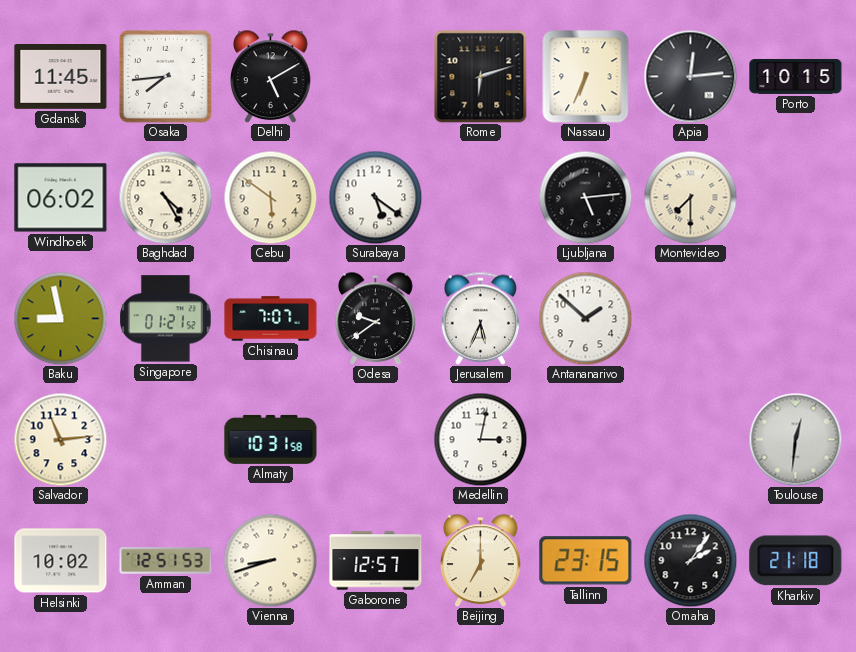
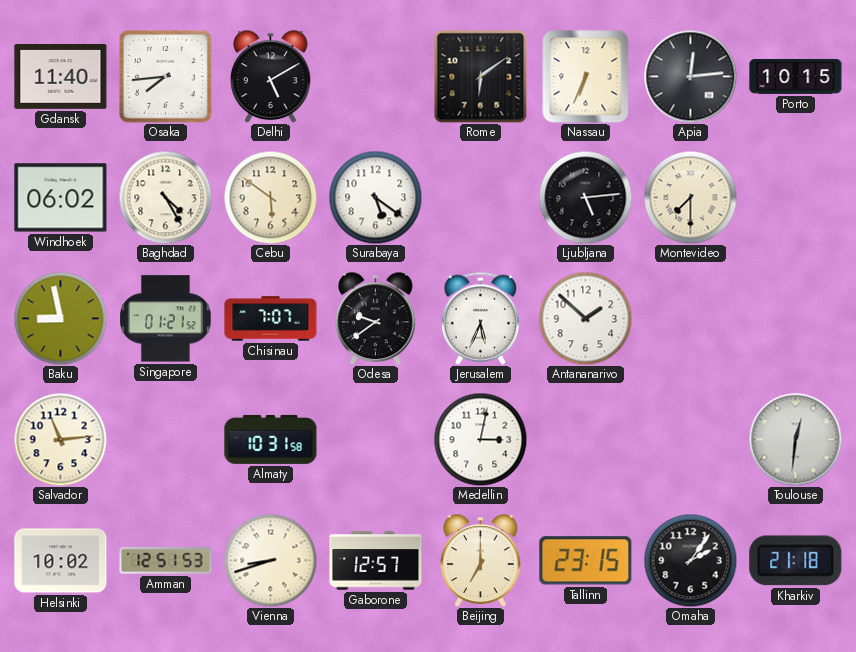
Gdansk: 11:45 -> 11:40
Rome: 6:12 -> 6:09
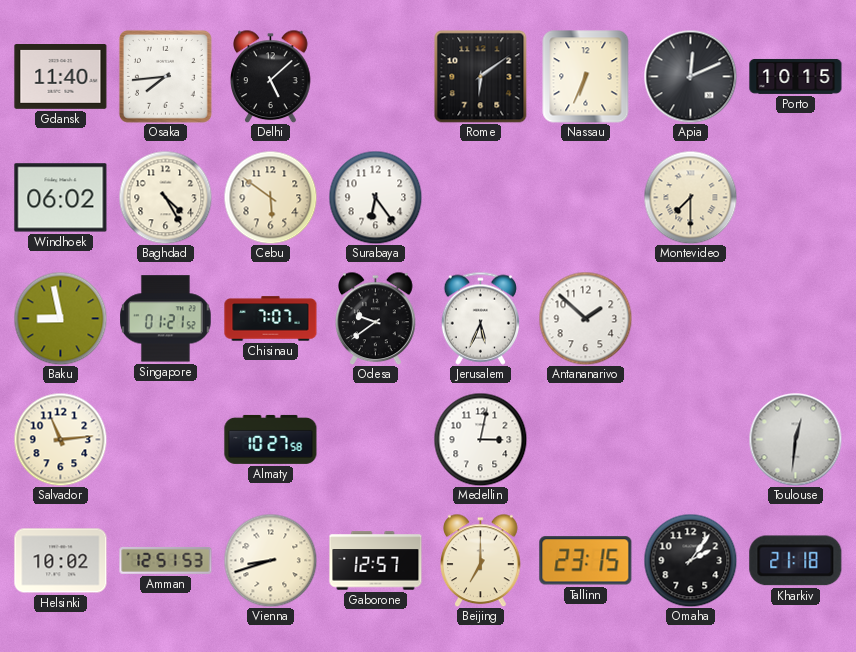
Delhi: 5:10 -> 5:08
Apia: 12:14 -> 12:11
Surabaya: 5:21 -> 6:24
Ljubljana: 5:14 -> none
Almaty: 10:31 -> 10:27
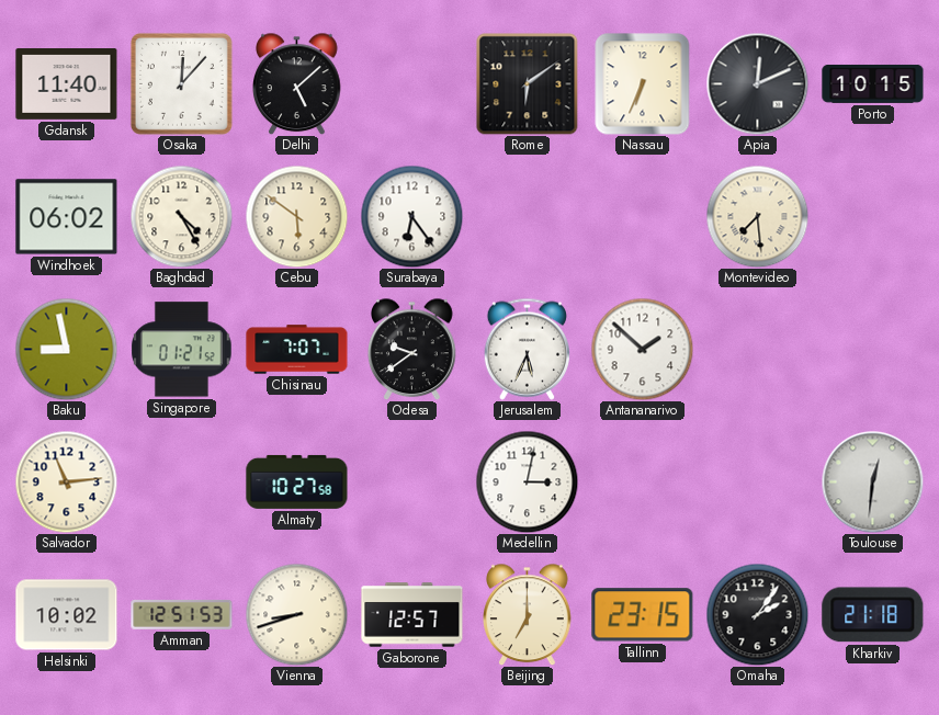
Osaka: 7:44 -> 12:07
Montevideo: 7:30 -> 7:29
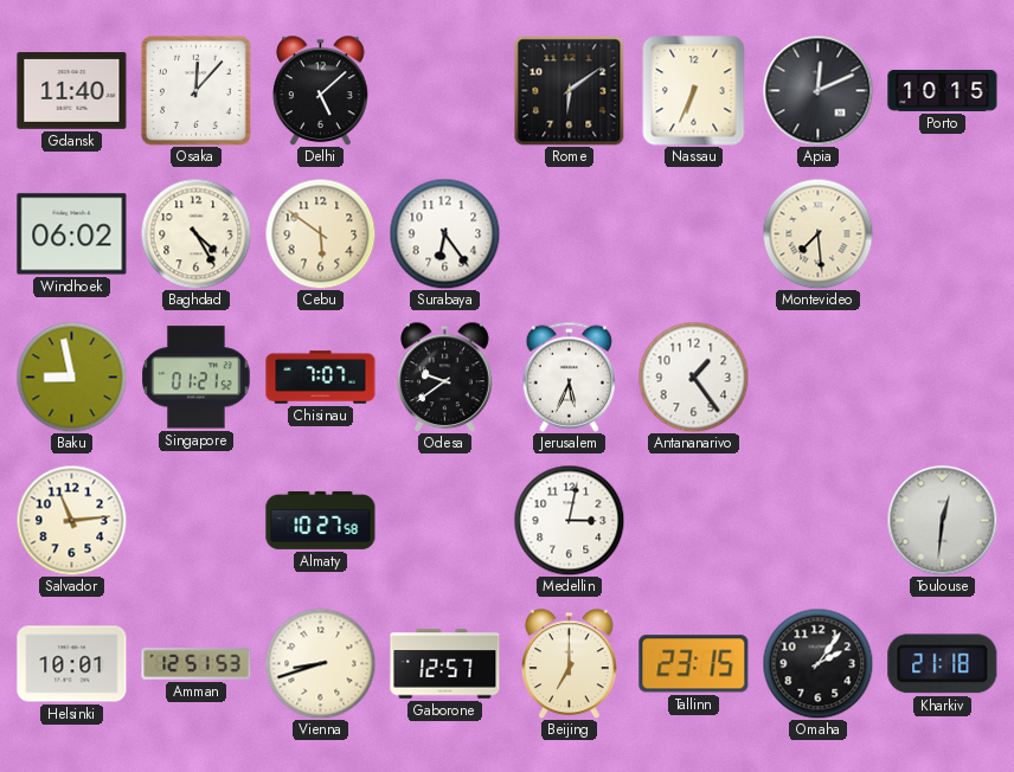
Antananarivo: 1:52 -> 1:24
Helsinki: 10:02 -> 10:01
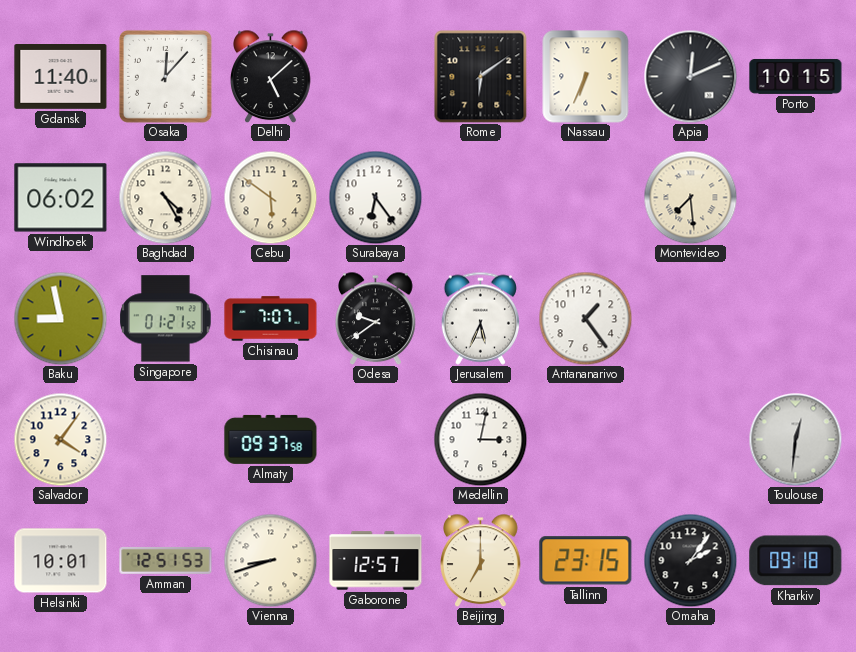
Salvador: 11:14 -> 4:06
Almaty: 10:27 -> 09:37
Kharkiv: 21:18 -> 09:18
